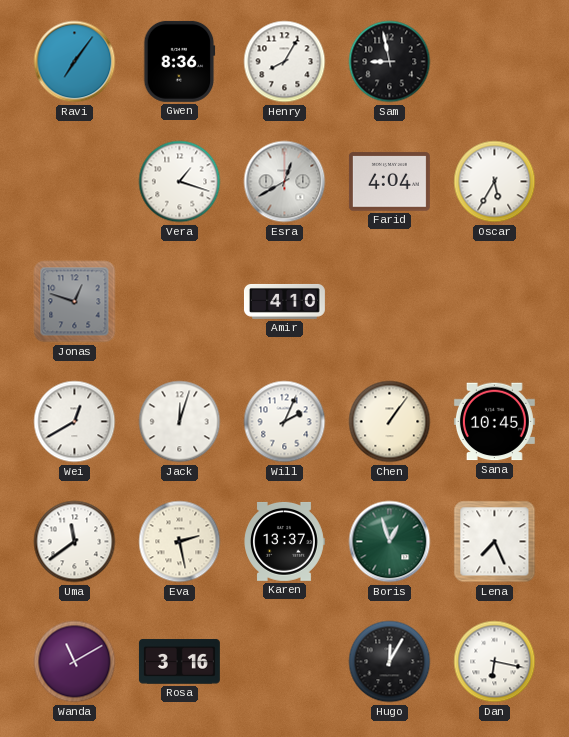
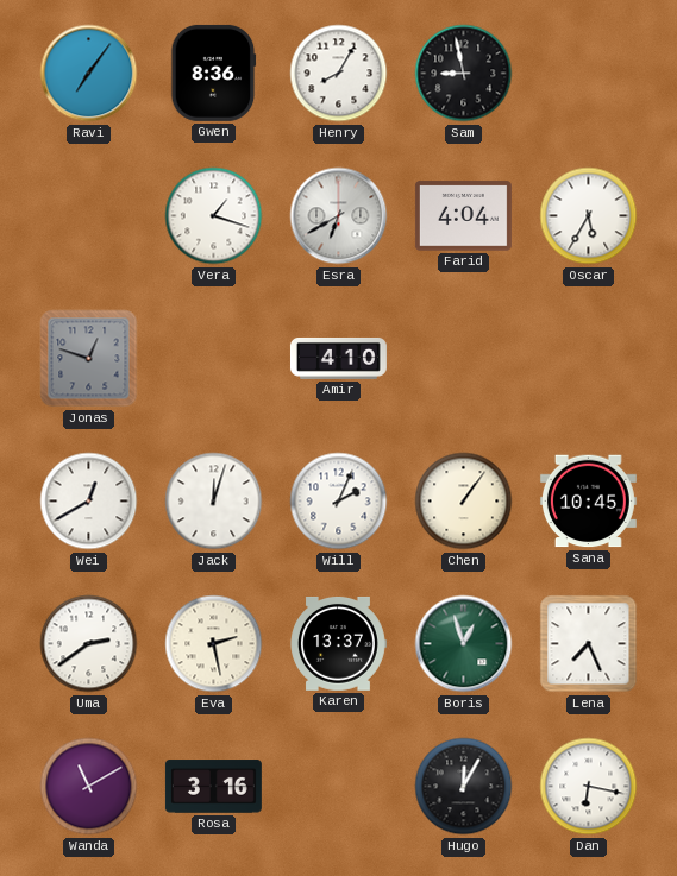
Esra: 12:40 -> 6:40
Uma: 11:39 -> 2:39
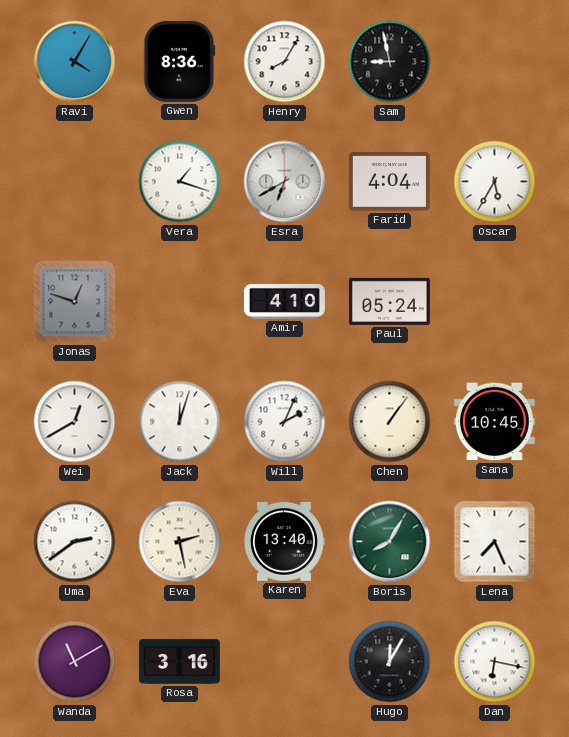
Ravi: 7:06 -> 4:05
Paul: none -> 05:24
Karen: 13:37 -> 13:40
Boris: 12:57 -> 8:05
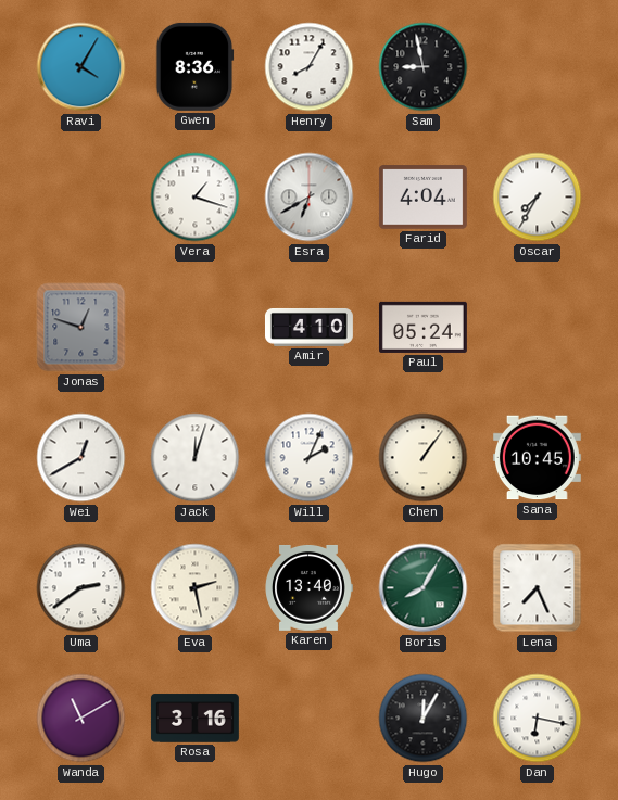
Oscar: 5:35 -> 7:35
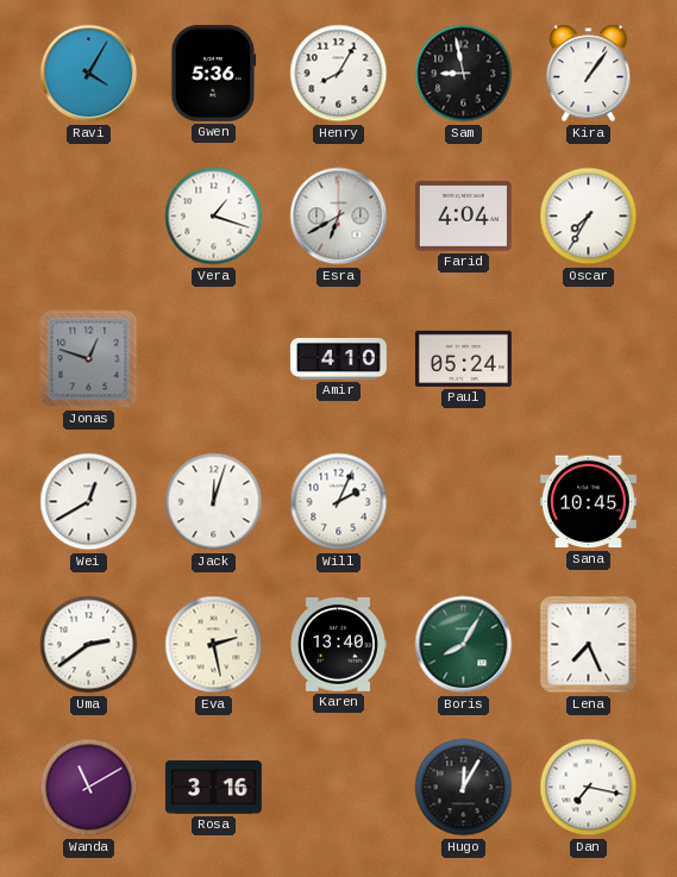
Gwen: 8:36 -> 5:36
Kira: none -> 1:06
Chen: 1:06 -> none
Dan: 6:17 -> 7:17
